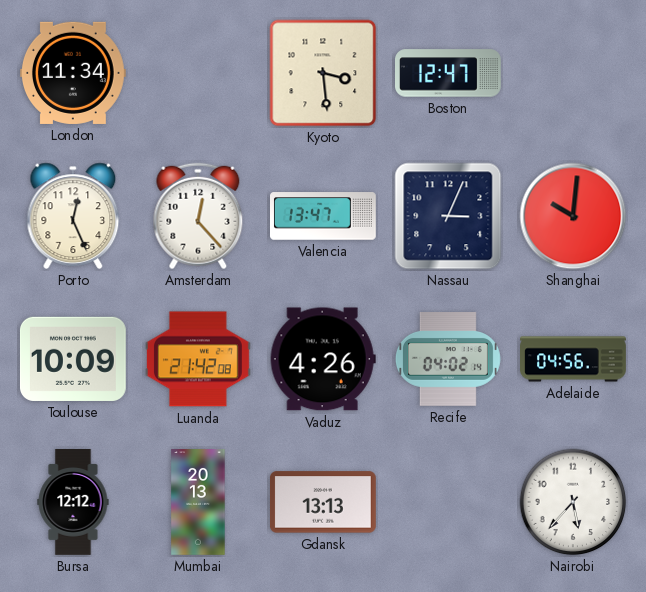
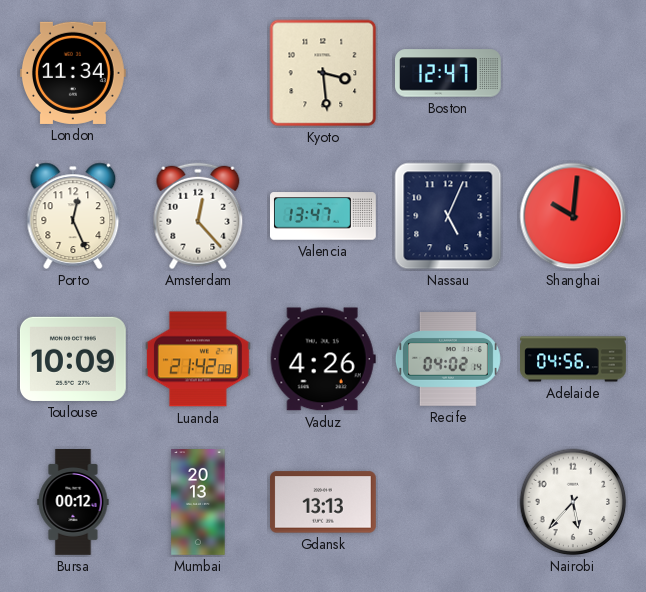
Nassau: 3:04 -> 5:04
Bursa: 12:12 -> 00:12
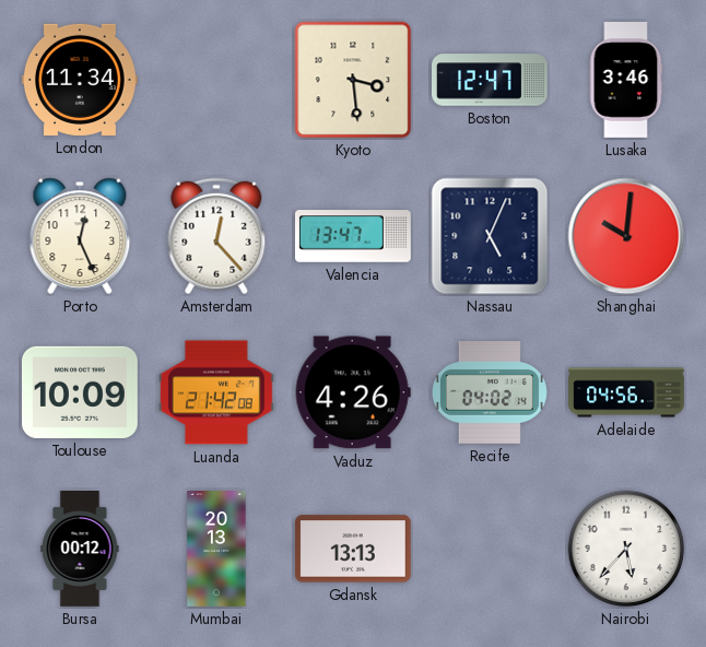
Lusaka: none -> 3:46
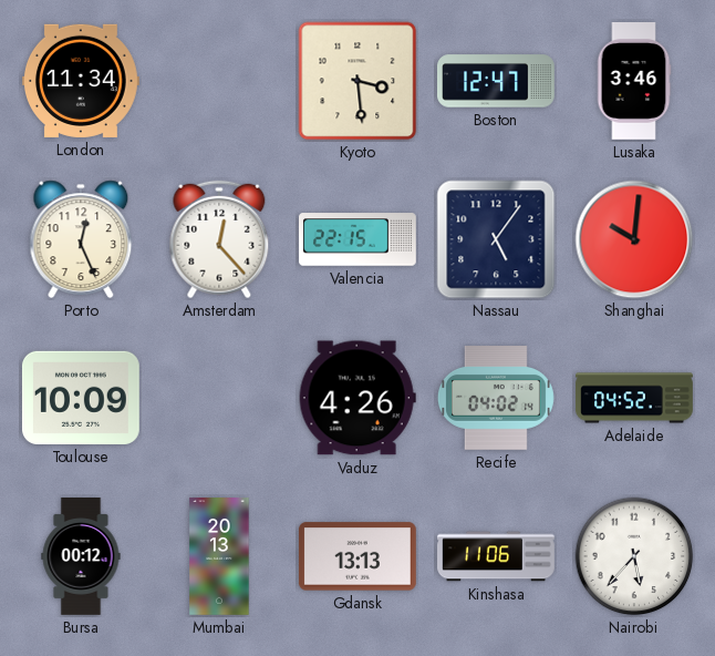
Valencia: 13:47 -> 22:15
Nassau: 5:04 -> 5:06
Luanda: 21:42 -> none
Adelaide: 04:56 -> 04:52
Kinshasa: none -> 11:06
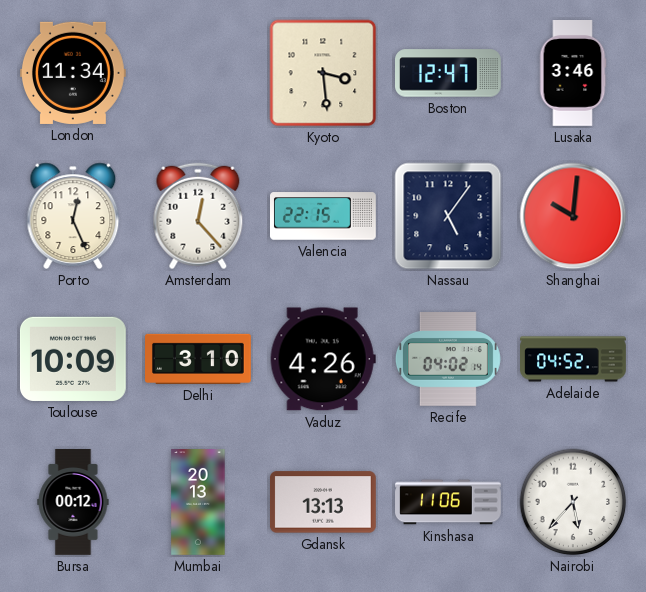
Delhi: none -> 3:10
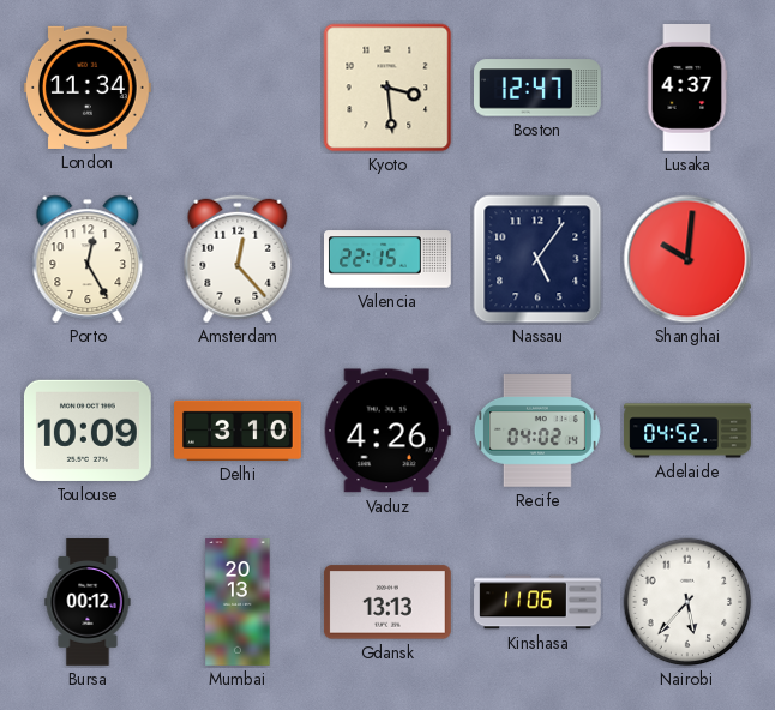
Lusaka: 3:46 -> 4:37
Porto: 12:26 -> 12:25
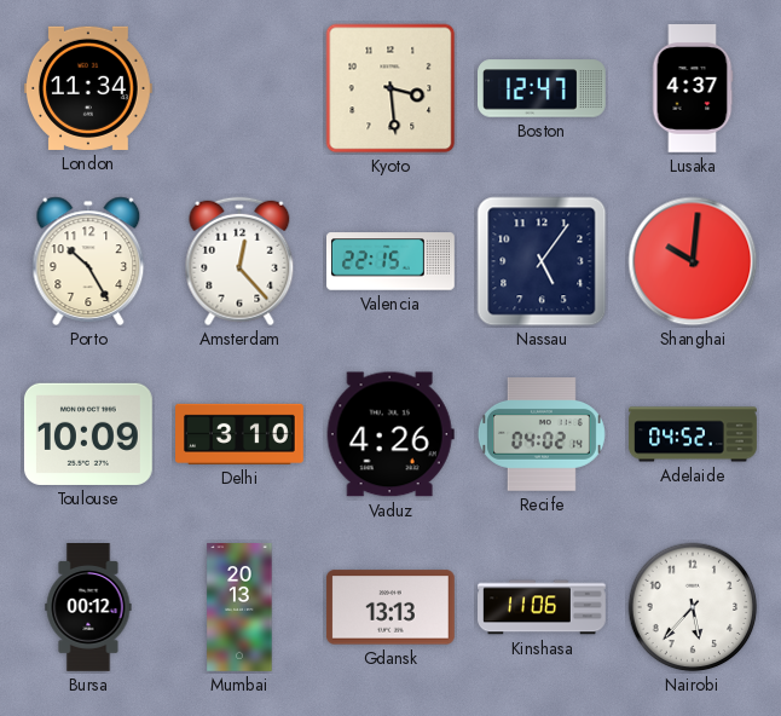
Porto: 12:25 -> 10:25
